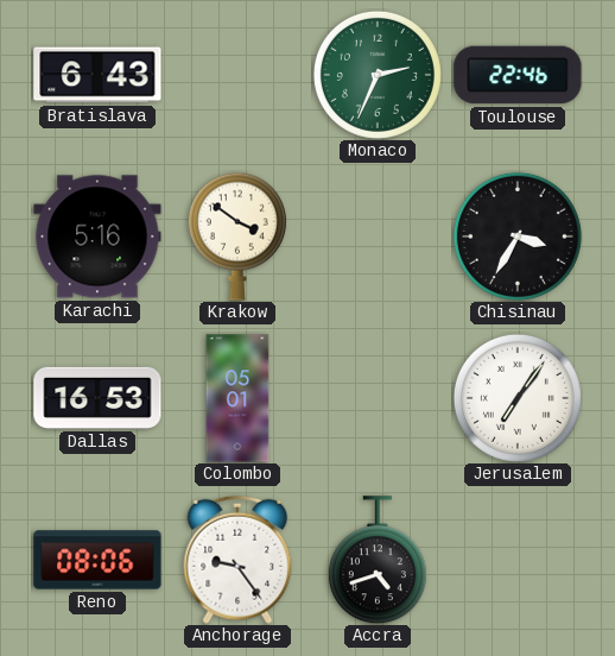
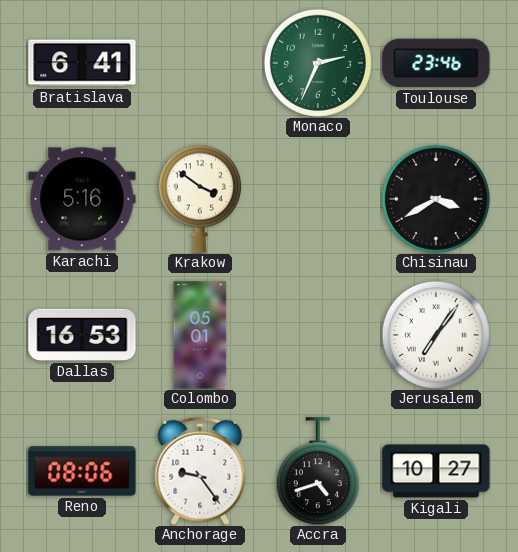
Bratislava: 6:43 -> 6:41
Toulouse: 22:46 -> 23:46
Chisinau: 3:35 -> 3:40
Kigali: none -> 10:27
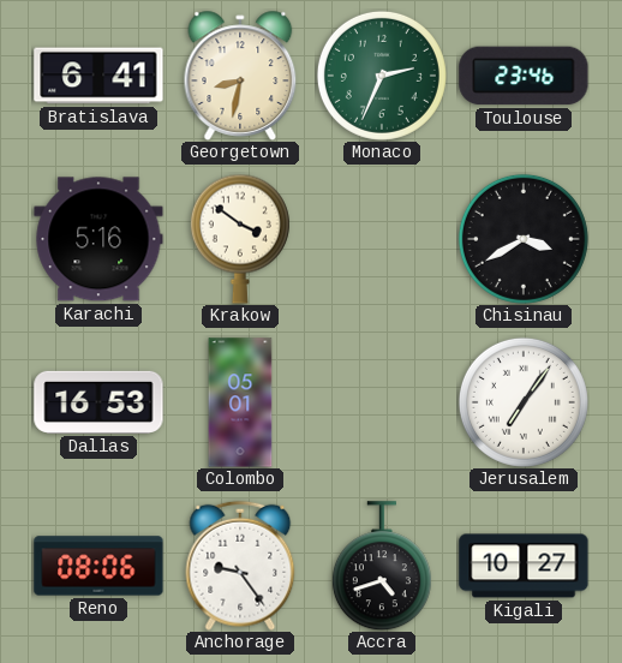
Georgetown: none -> 8:32
